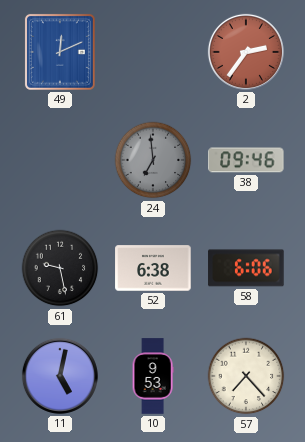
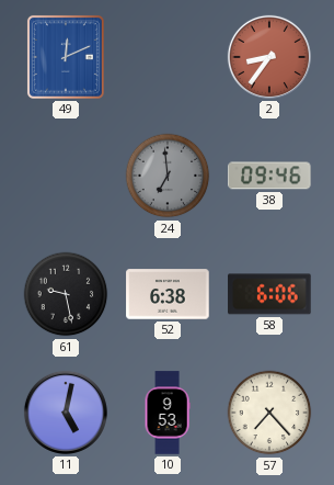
2: 2:36 -> 8:36
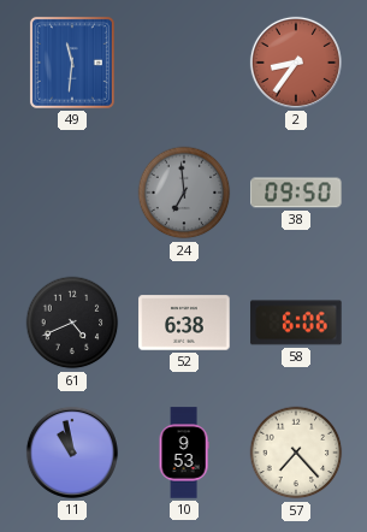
49: 12:11 -> 11:31
38: 09:46 -> 09:50
61: 9:28 -> 4:41
11: 5:02 -> 10:58
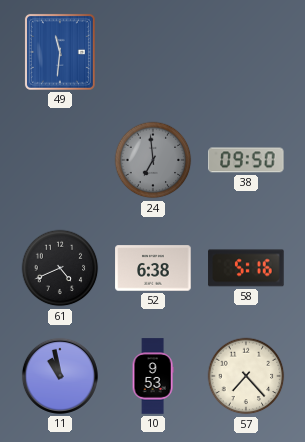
2: 8:36 -> none
58: 6:06 -> 5:16
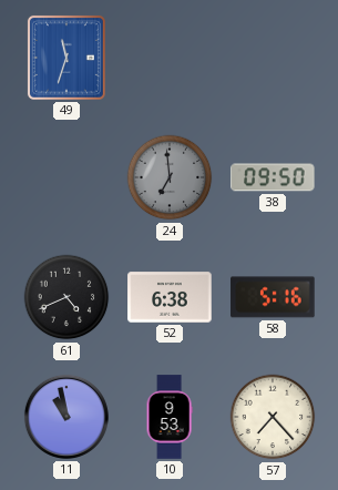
49: 11:31 -> 11:33
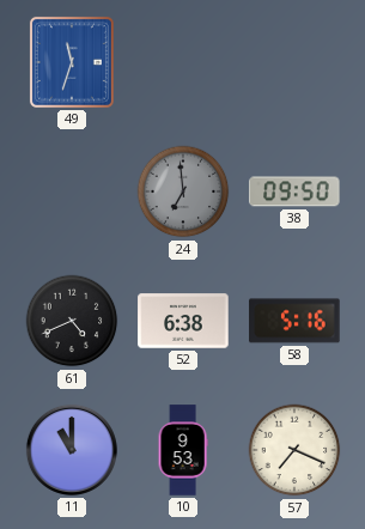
11: 10:58 -> 11:00
57: 7:23 -> 7:19
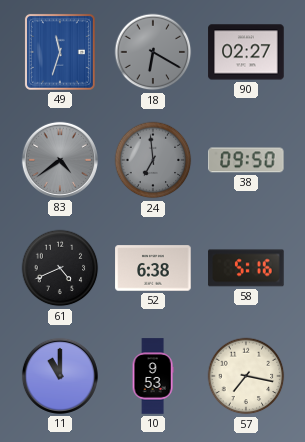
18: none -> 6:20
90: none -> 02:27
83: none -> 4:39
57: 7:19 -> 7:17
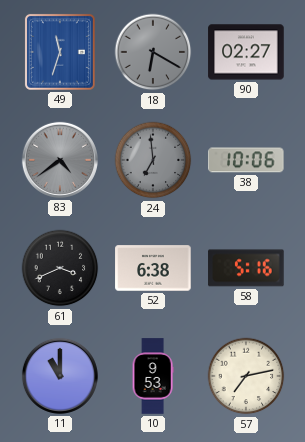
38: 09:50 -> 10:06
61: 4:41 -> 3:41
57: 7:17 -> 7:13
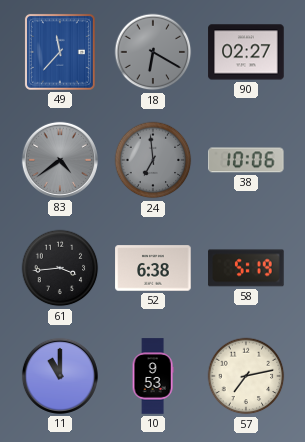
49: 11:33 -> 11:37
61: 3:41 -> 3:44
58: 5:16 -> 5:19
